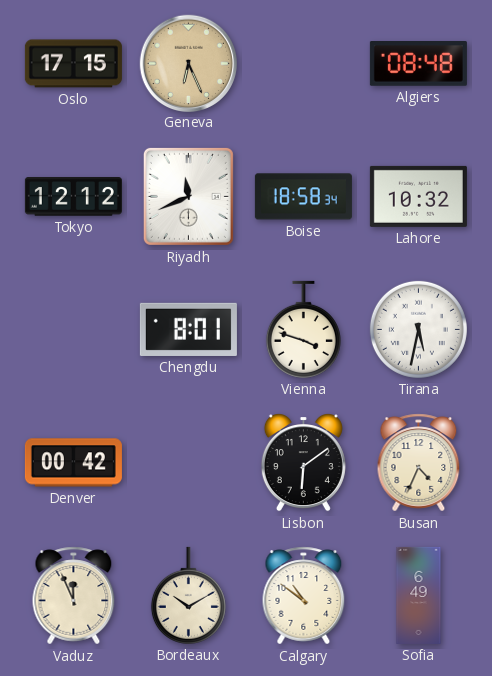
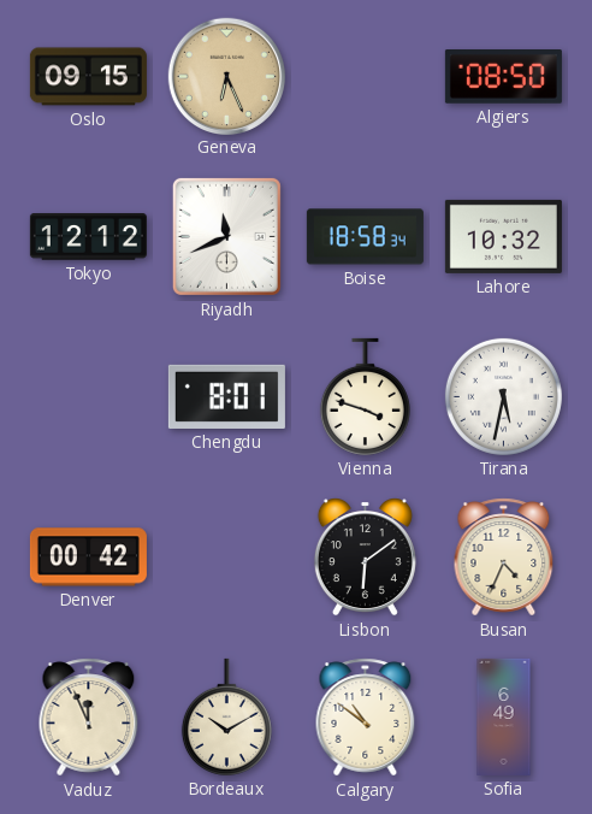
Oslo: 17:15 -> 09:15
Algiers: 08:48 -> 08:50
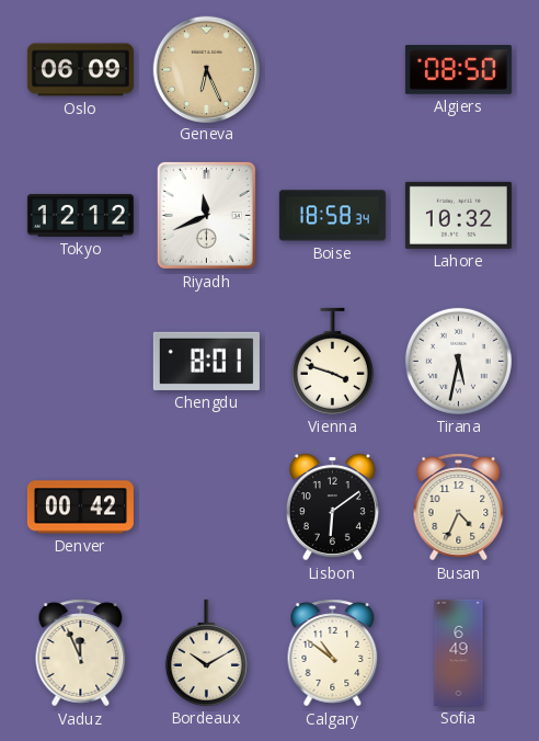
Oslo: 09:15 -> 06:09
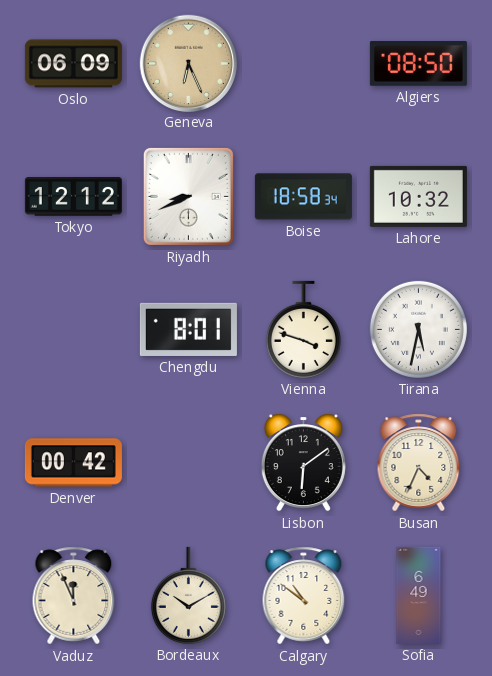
Riyadh: 11:41 -> 8:41
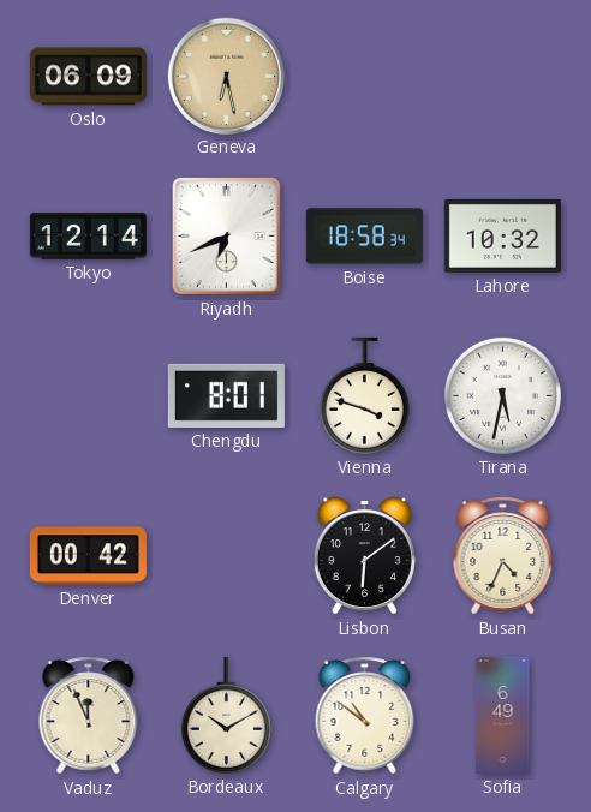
Geneva: 6:26 -> 6:28
Algiers: 08:50 -> none
Tokyo: 12:12 -> 12:14
Riyadh: 8:41 -> 6:41
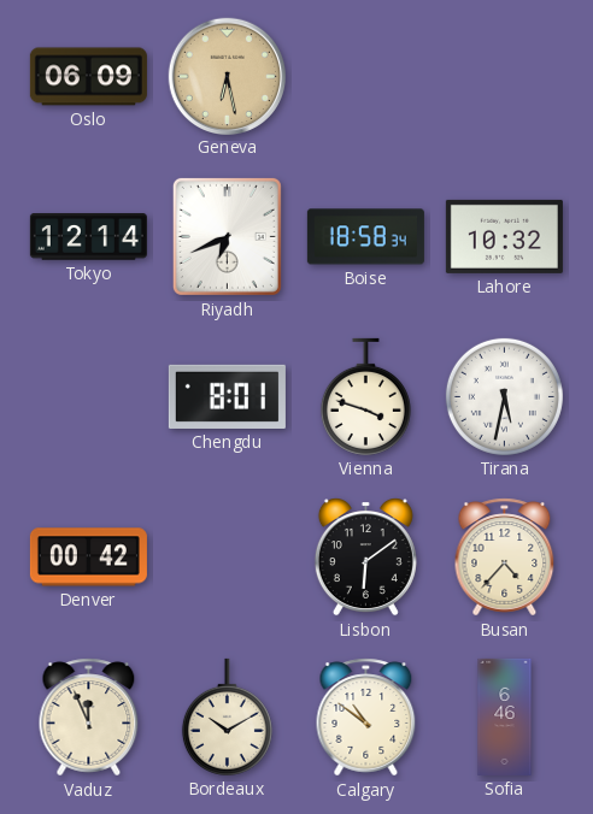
Busan: 4:34 -> 4:37
Sofia: 6:49 -> 6:46
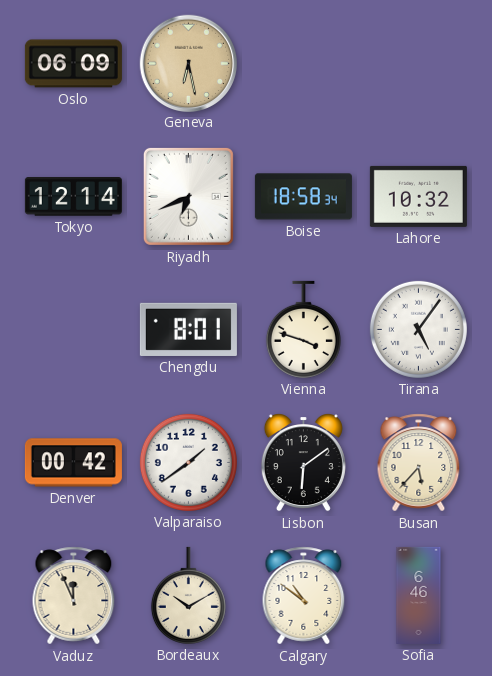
Tirana: 5:32 -> 5:06
Valparaiso: none -> 1:39
Busan: 4:37 -> 5:37
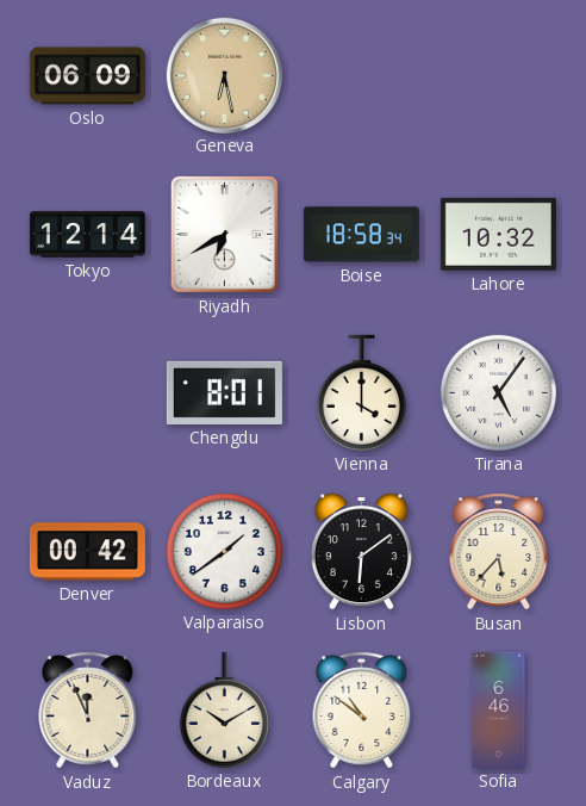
Riyadh: 6:41 -> 6:40
Vienna: 3:48 -> 4:00
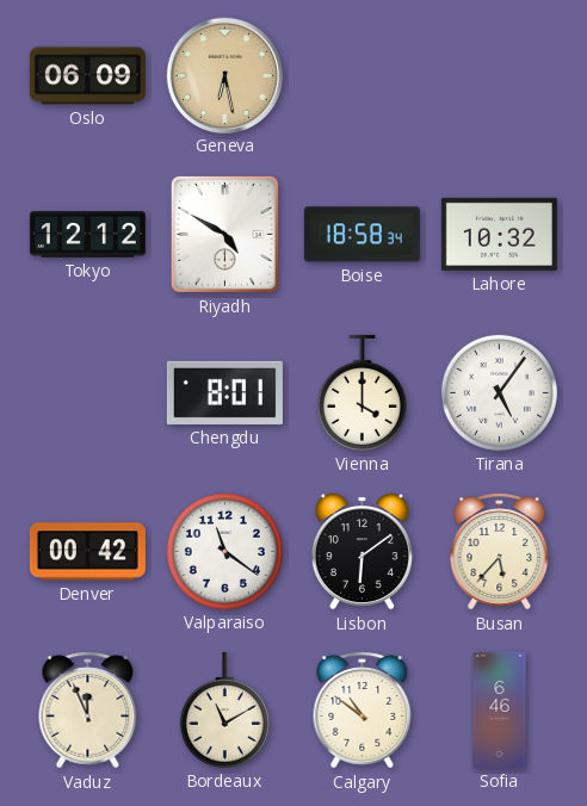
Tokyo: 12:14 -> 12:12
Riyadh: 6:40 -> 4:50
Valparaiso: 1:39 -> 11:21
Bordeaux: 10:10 -> 11:10
